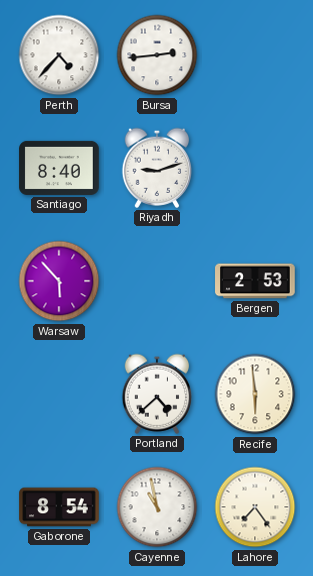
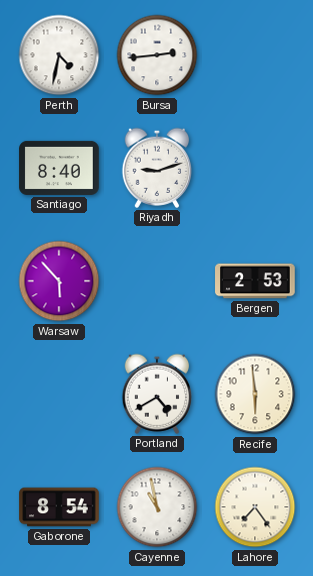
Perth: 4:37 -> 4:32
Portland: 4:38 -> 4:40
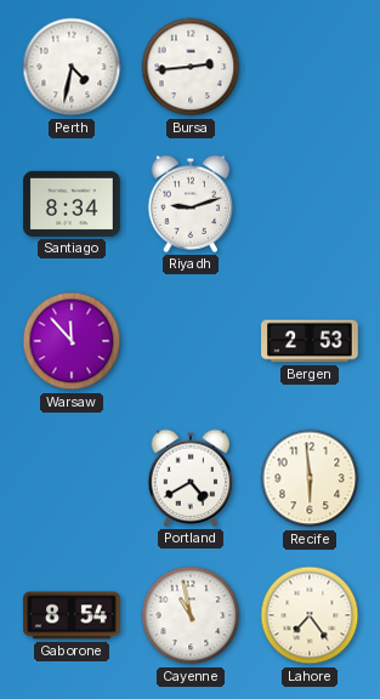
Santiago: 8:40 -> 8:34
Warsaw: 5:53 -> 11:53
